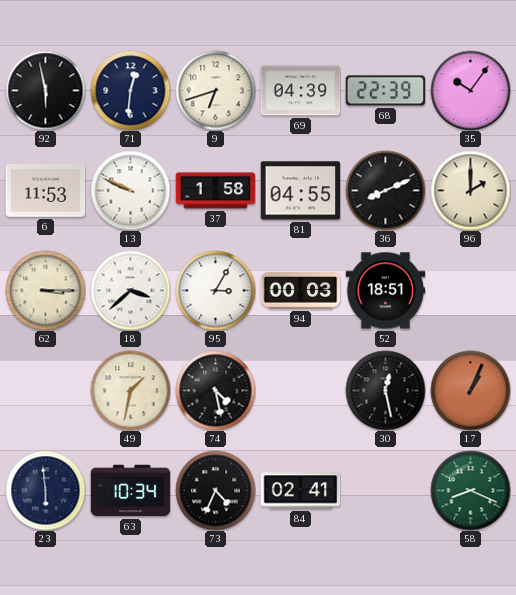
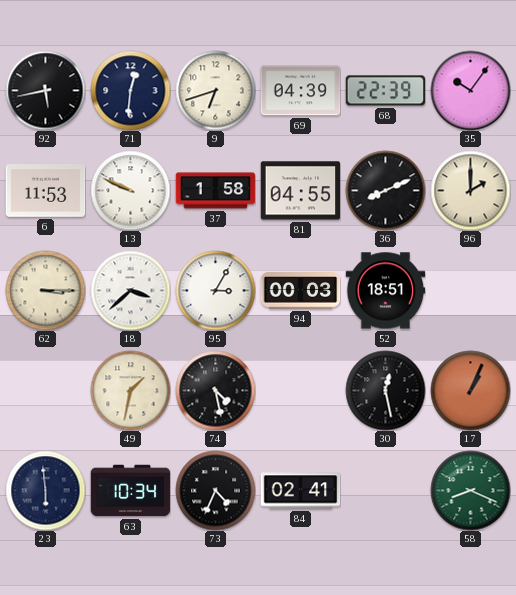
92: 5:58 -> 5:43
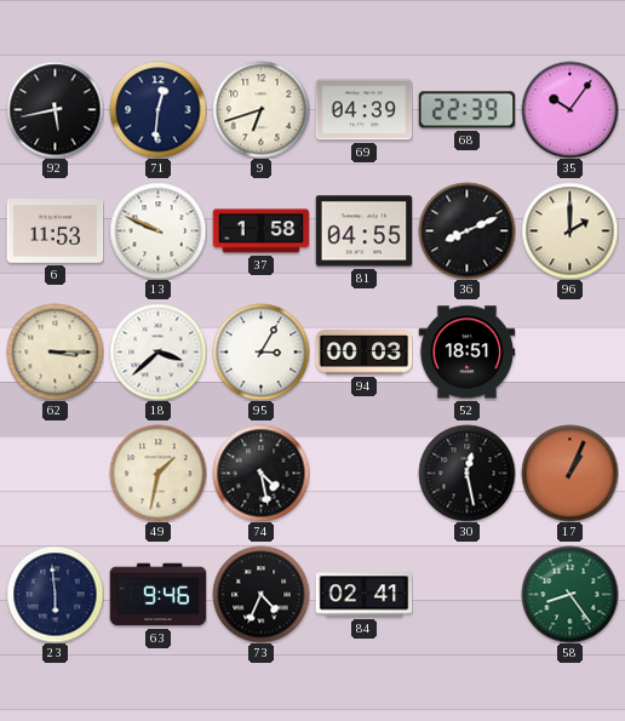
63: 10:34 -> 9:46
58: 8:19 -> 8:24
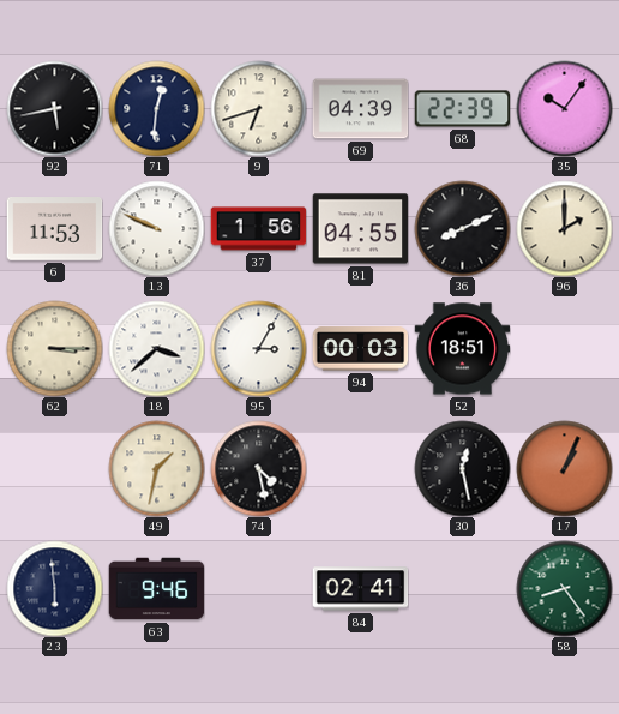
37: 1:58 -> 1:56
73: 4:34 -> none
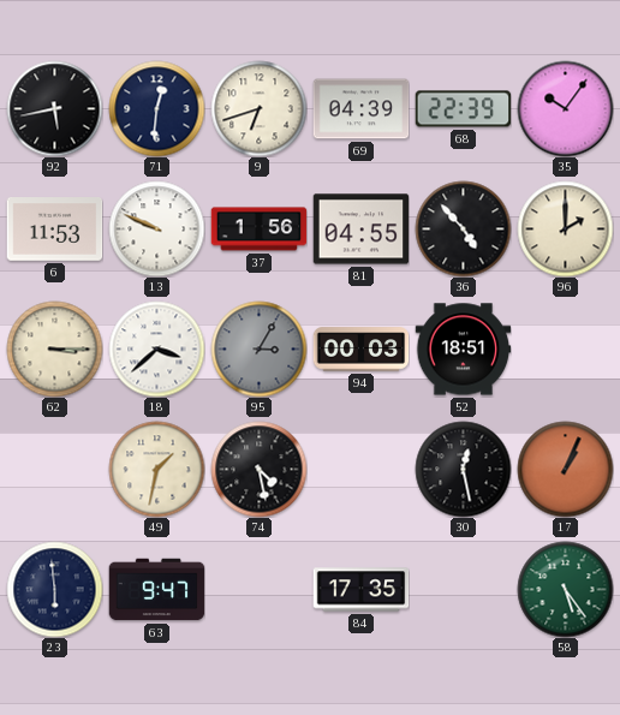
36: 8:11 -> 4:53
95 dial: white -> grey
63: 9:46 -> 9:47
84: 02:41 -> 17:35
58: 8:24 -> 5:24
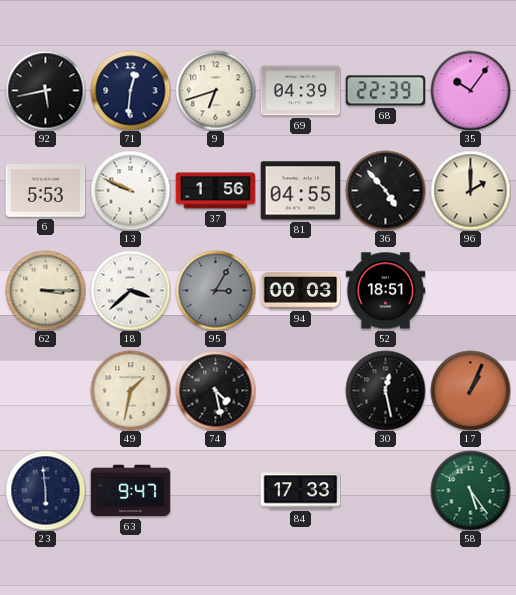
6: 11:53 -> 5:53
84: 17:35 -> 17:33
